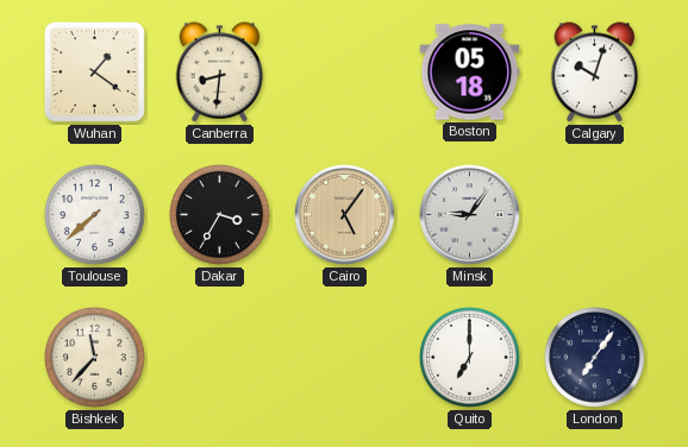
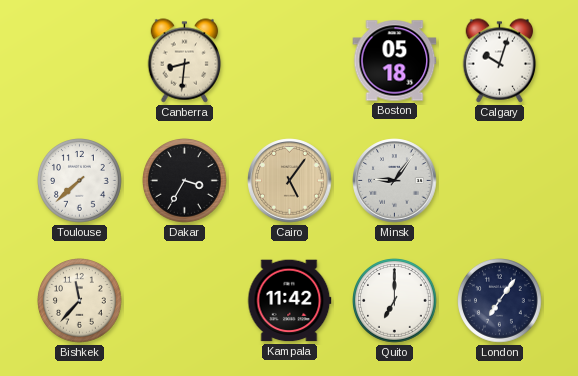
Wuhan: 1:21 -> none
Kampala: none -> 11:42
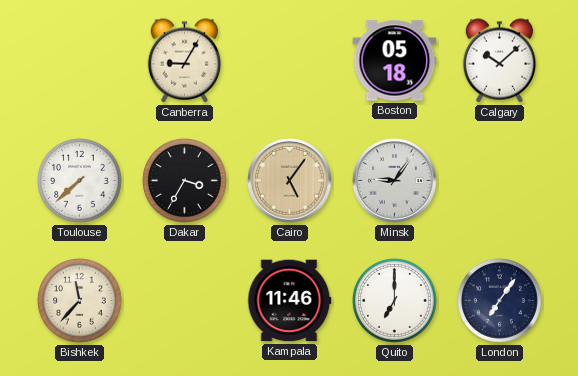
Canberra: 8:31 -> 9:05
Calgary: 10:03 -> 10:08
Kampala: 11:42 -> 11:46
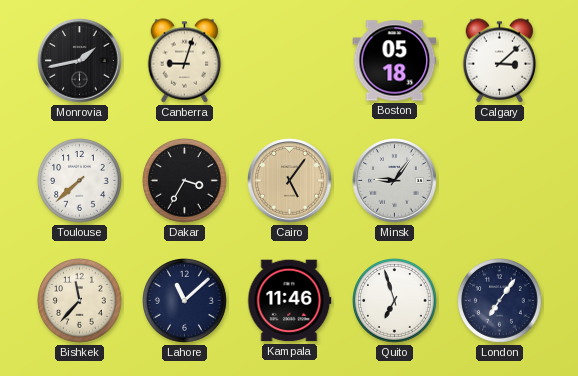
Monrovia: none -> 1:43
Canberra: 9:05 -> 9:03
Calgary: 10:08 -> 3:08
Lahore: none -> 11:08
Quito: 7:00 -> 6:57
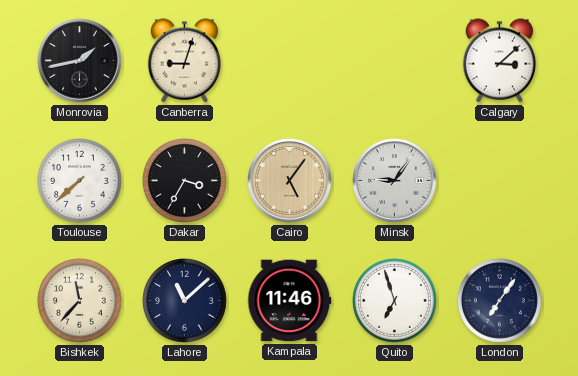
Boston: 05:18 -> none
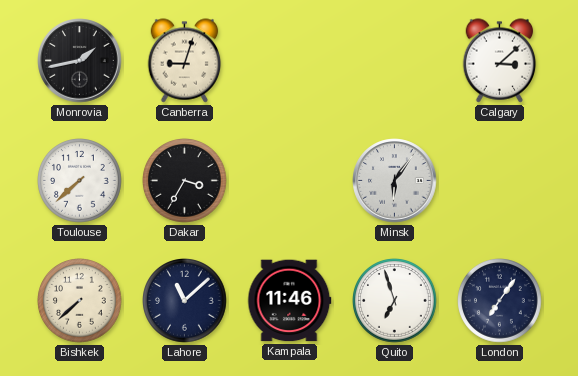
Cairo: 5:06 -> none
Minsk: 9:06 -> 6:06
Bishkek: 11:37 -> 7:38
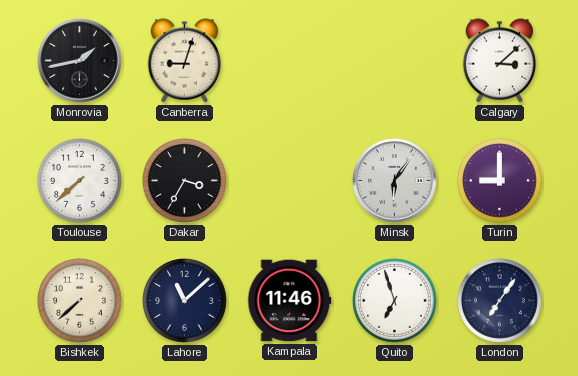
Turin: none -> 9:00
